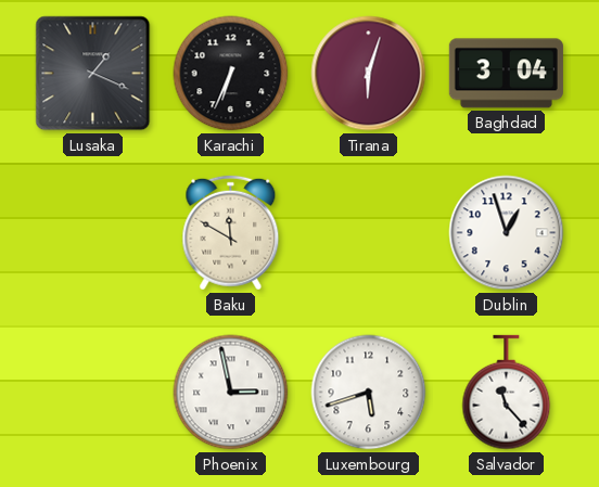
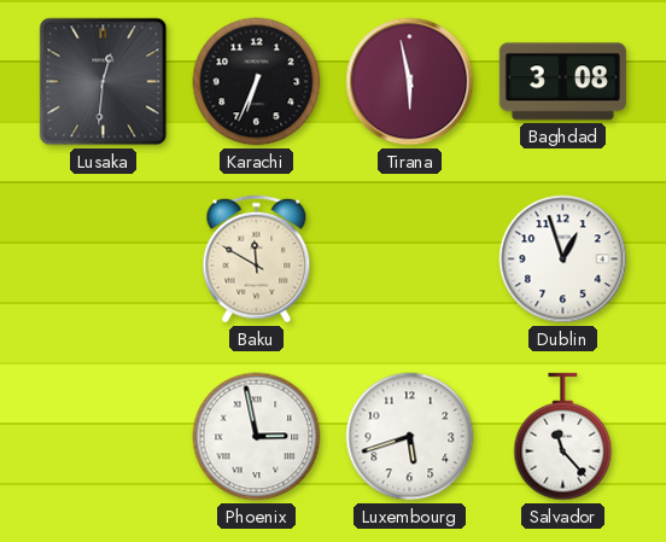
Lusaka: 1:19 -> 12:31
Tirana: 6:03 -> 5:58
Baghdad: 3:04 -> 3:08
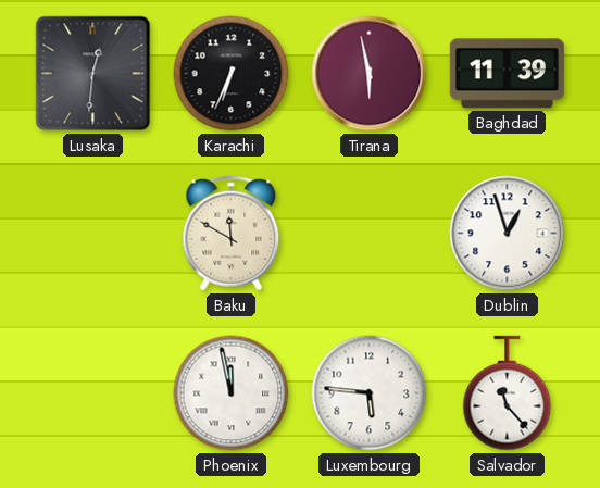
Baghdad: 3:08 -> 11:39
Phoenix: 2:58 -> 11:58
Luxembourg: 5:42 -> 5:46
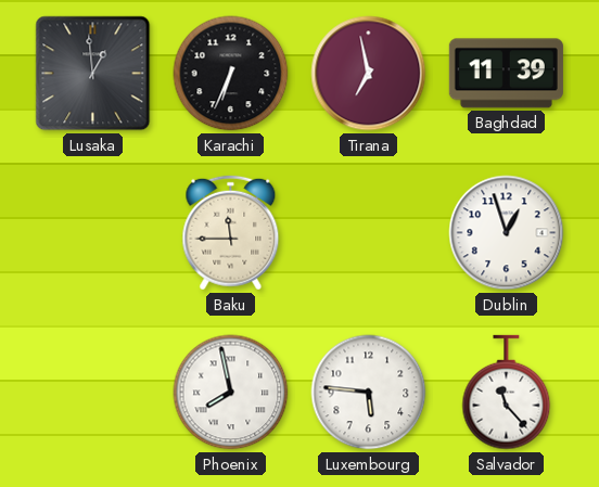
Lusaka: 12:31 -> 12:59
Tirana: 5:58 -> 6:58
Baku: 11:50 -> 11:45
Phoenix: 11:58 -> 7:58
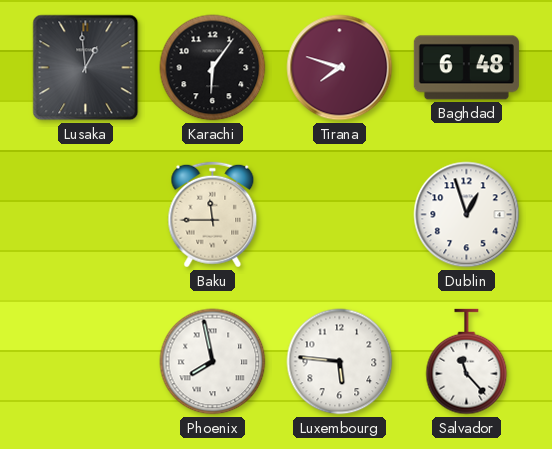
Karachi: 6:34 -> 6:06
Tirana: 6:58 -> 7:48
Baghdad: 11:39 -> 6:48
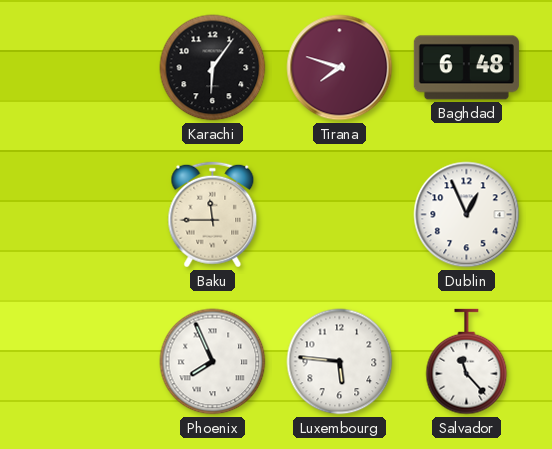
Lusaka: 12:59 -> none
Dublin: 12:57 -> 12:56
Phoenix: 7:58 -> 7:56
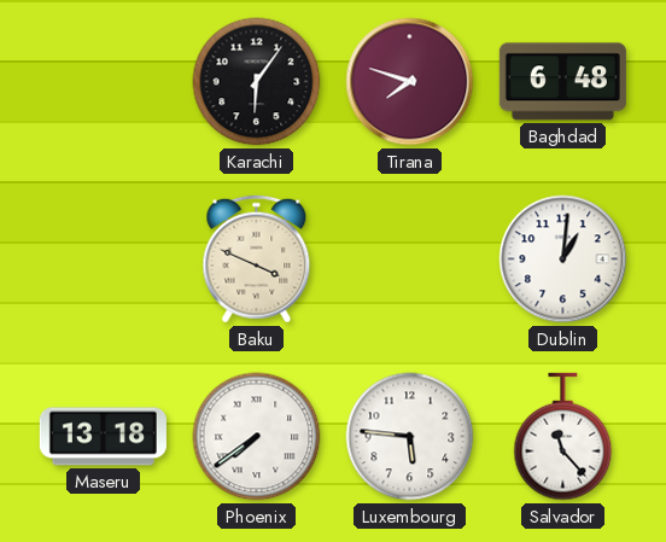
Baku: 11:45 -> 3:49
Dublin: 12:56 -> 1:01
Maseru: none -> 13:18
Phoenix: 7:56 -> 7:39
